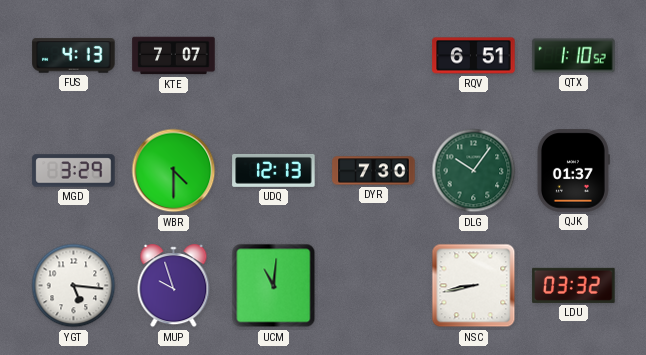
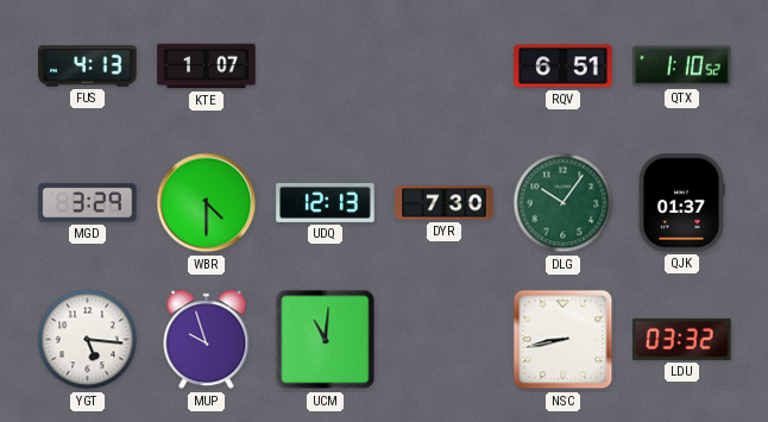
KTE: 7:07 -> 1:07
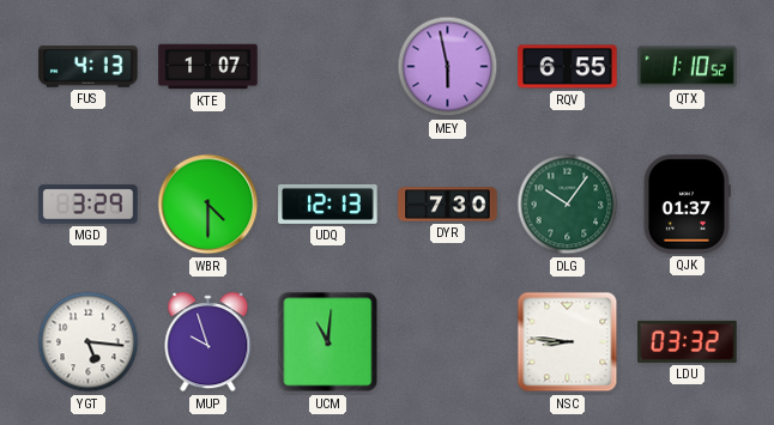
MEY: none -> 5:58
RQV: 6:51 -> 6:55
NSC: 8:43 -> 8:46
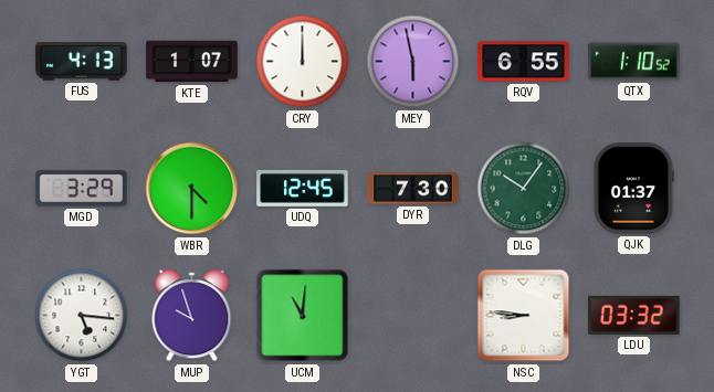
CRY: none -> 12:00
UDQ: 12:13 -> 12:45
